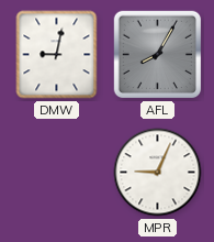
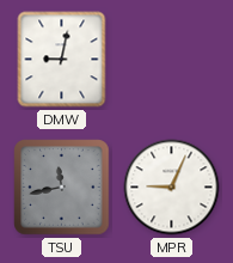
AFL: 8:05 -> none
TSU: none -> 11:43
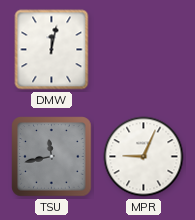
DMW: 9:02 -> 12:02
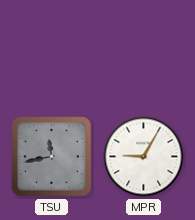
DMW: 12:02 -> none
MPR: 9:04 -> 9:05
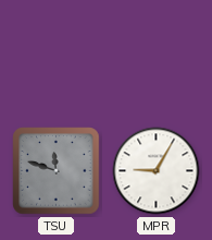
TSU: 11:43 -> 11:48
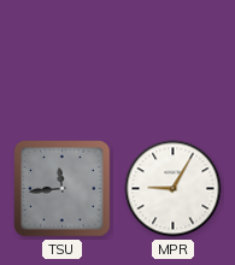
TSU: 11:48 -> 11:44
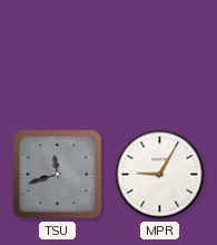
TSU: 11:44 -> 11:42
